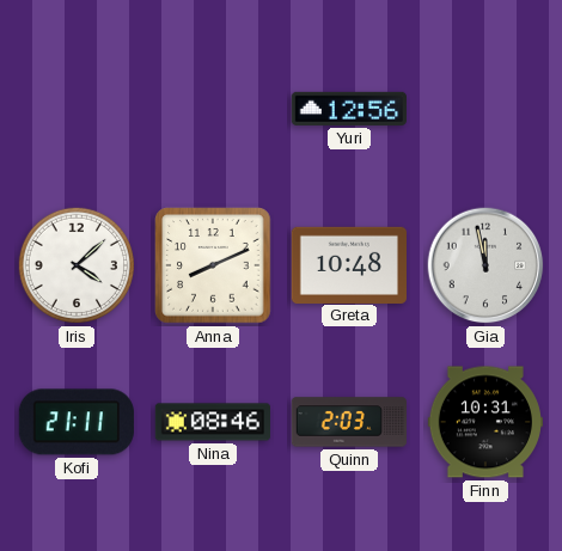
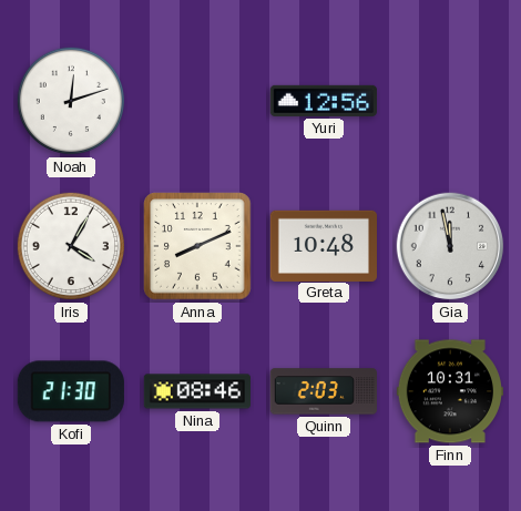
Noah: none -> 12:12
Iris: 4:08 -> 4:05
Kofi: 21:11 -> 21:30
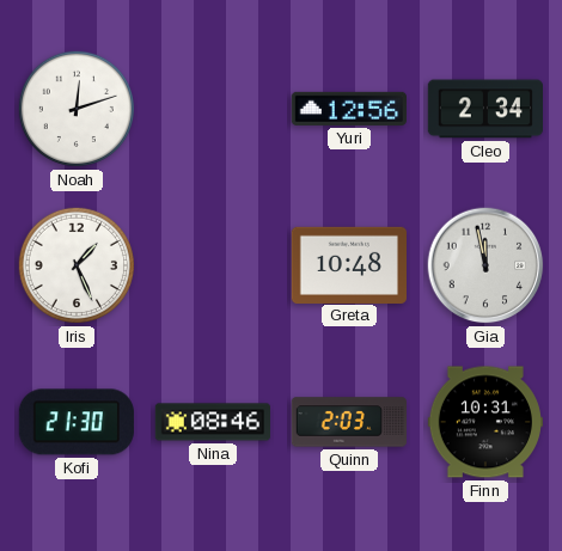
Cleo: none -> 2:34
Iris: 4:05 -> 1:26
Anna: 8:11 -> none
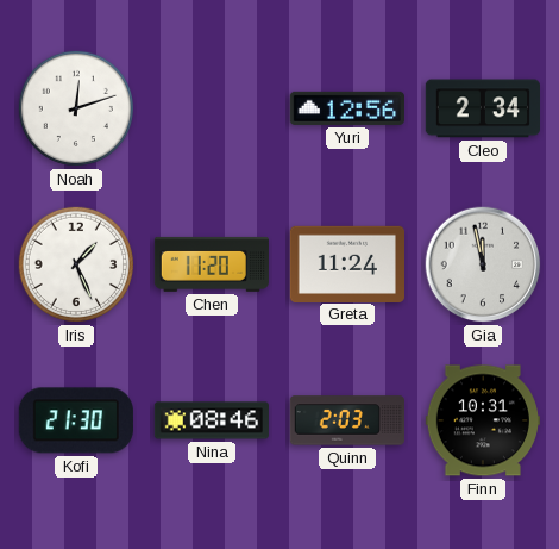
Chen: none -> 11:20
Greta: 10:48 -> 11:24
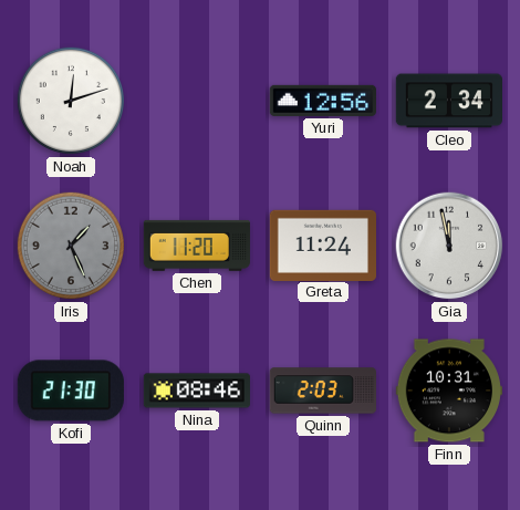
Iris dial: white -> grey
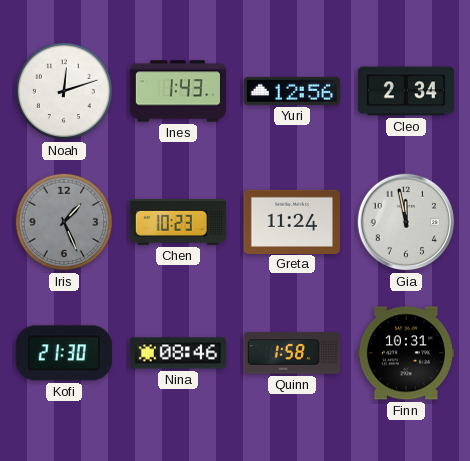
Ines: none -> 1:43
Chen: 11:20 -> 10:23
Quinn: 2:03 -> 1:58
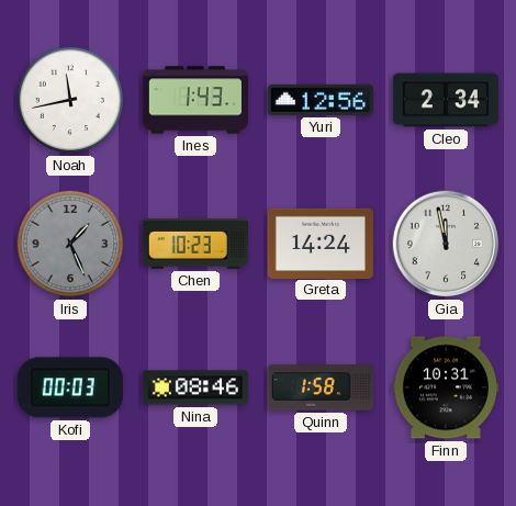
Noah: 12:12 -> 11:43
Greta: 11:24 -> 14:24
Kofi: 21:30 -> 00:03
